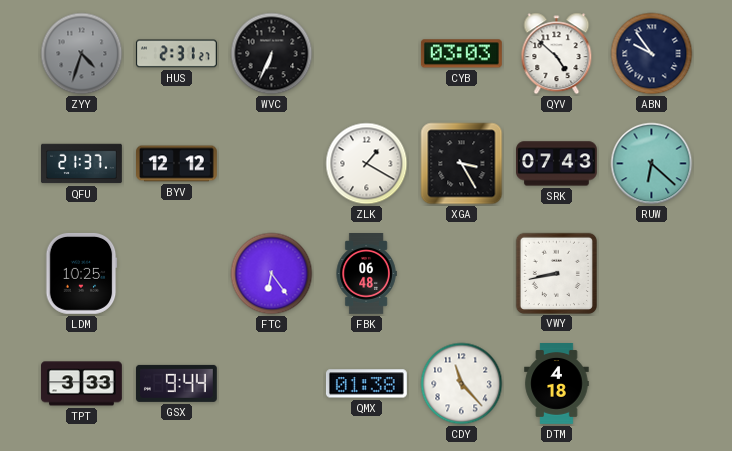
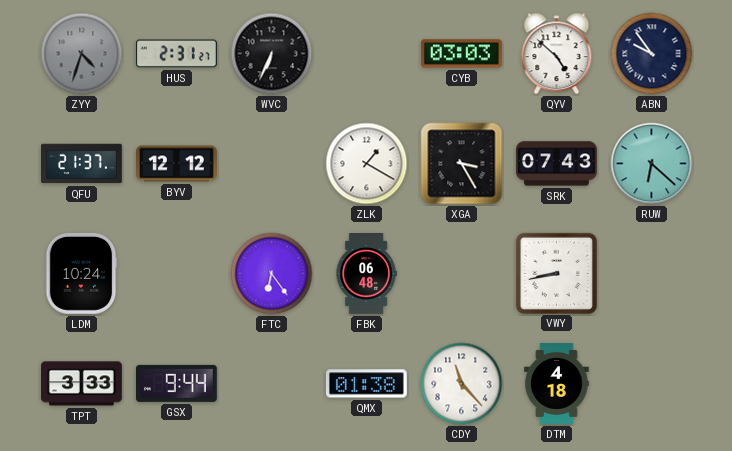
LDM: 10:25 -> 10:24
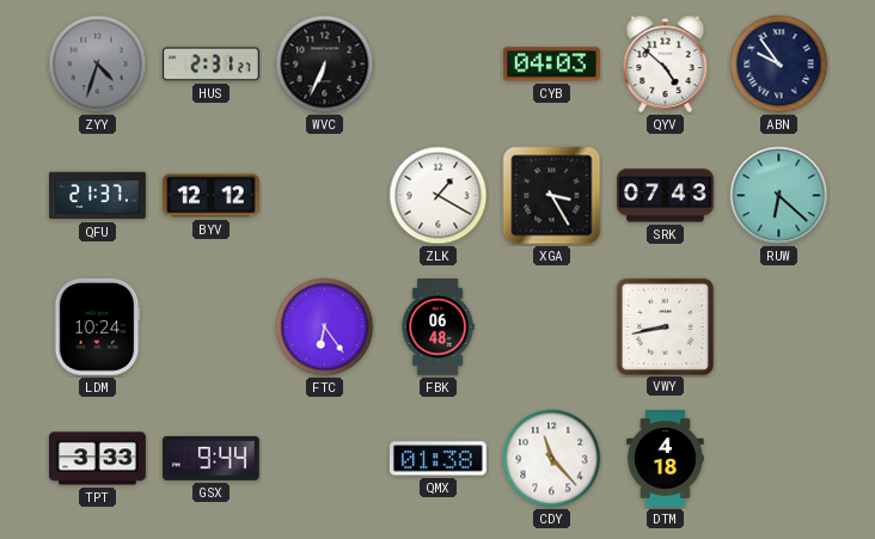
CYB: 03:03 -> 04:03
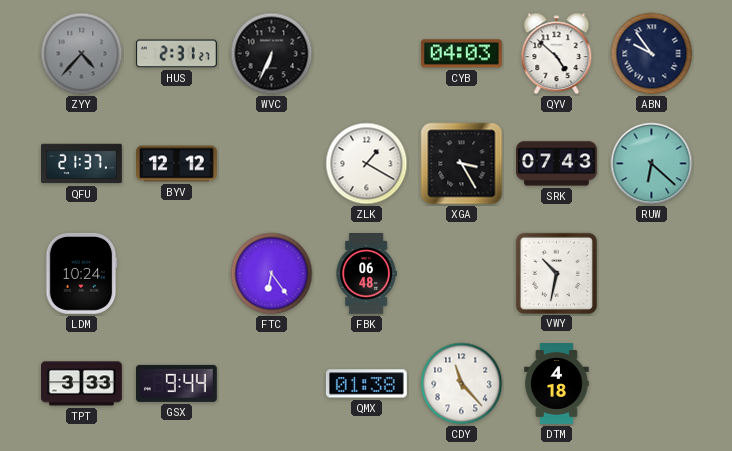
ZYY: 4:33 -> 4:37
VWY: 8:43 -> 10:32
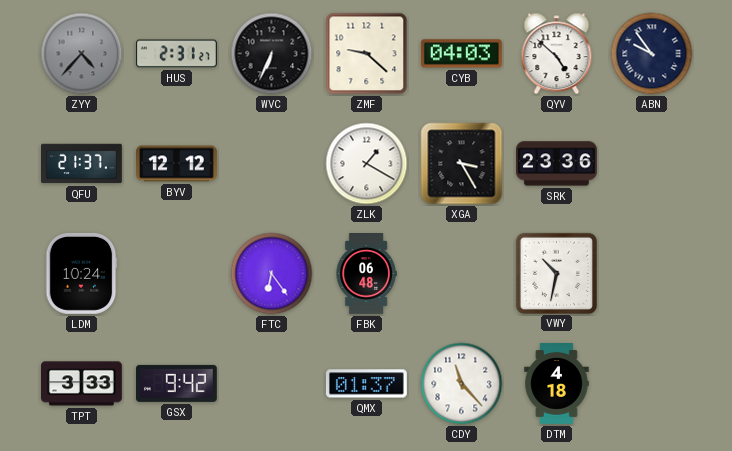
ZMF: none -> 9:22
SRK: 07:43 -> 23:36
RUW: 6:22 -> none
GSX: 9:44 -> 9:42
QMX: 01:38 -> 01:37
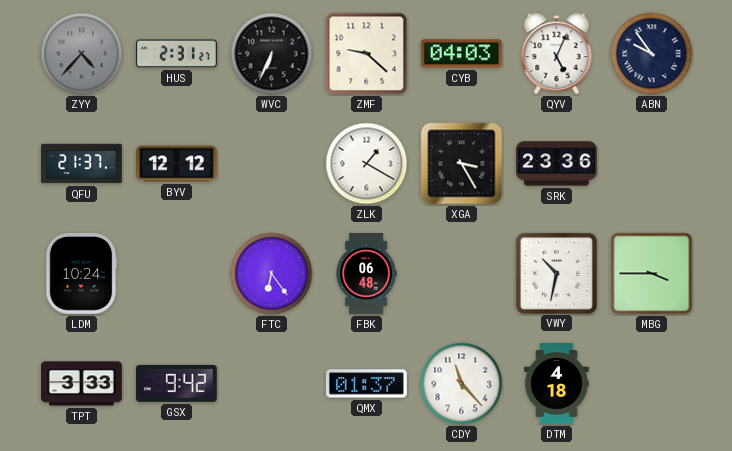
QYV: 4:52 -> 5:04
MBG: none -> 3:45
